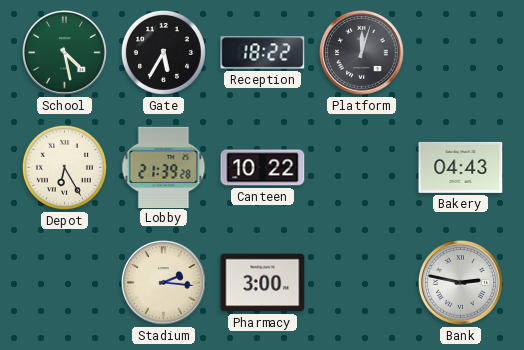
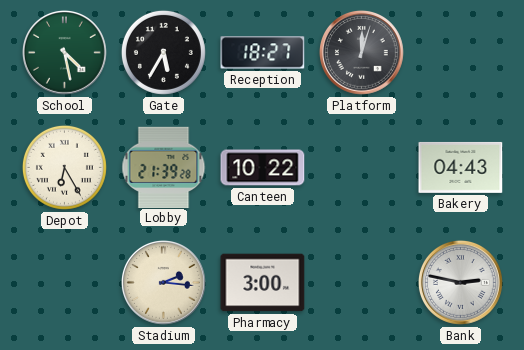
Reception: 18:22 -> 18:27
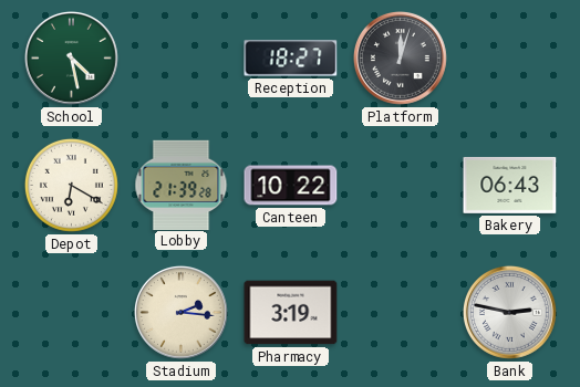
Gate: 5:35 -> none
Depot: 6:25 -> 6:20
Bakery: 04:43 -> 06:43
Pharmacy: 3:00 -> 3:19
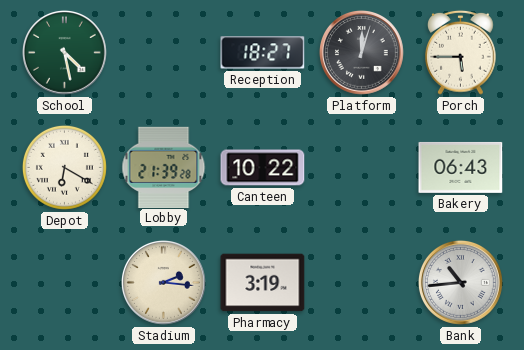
Porch: none -> 5:45
Bank: 2:47 -> 10:44
